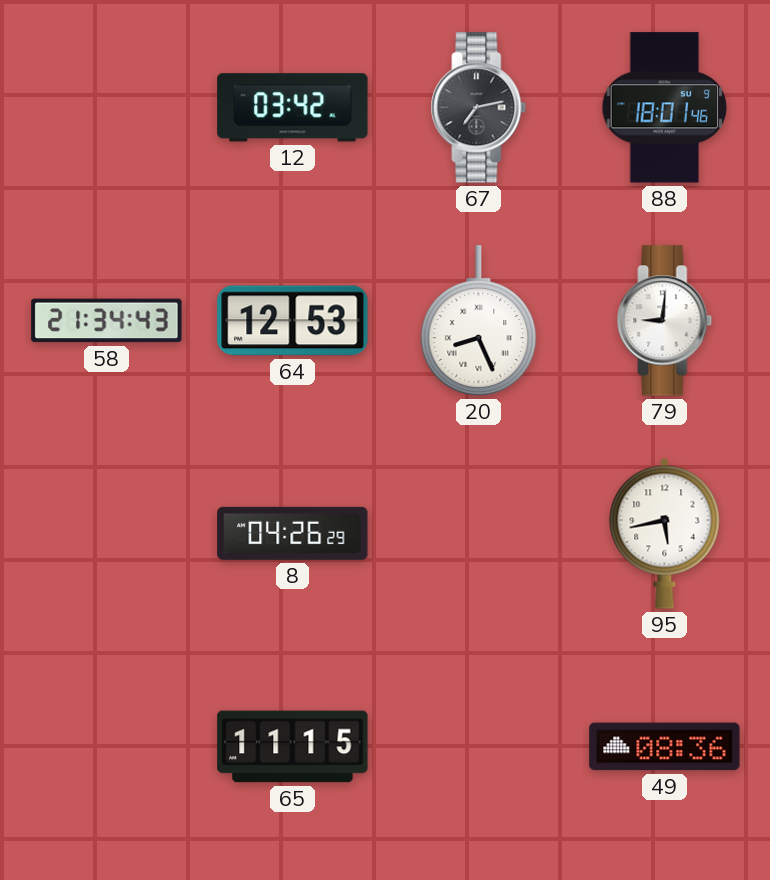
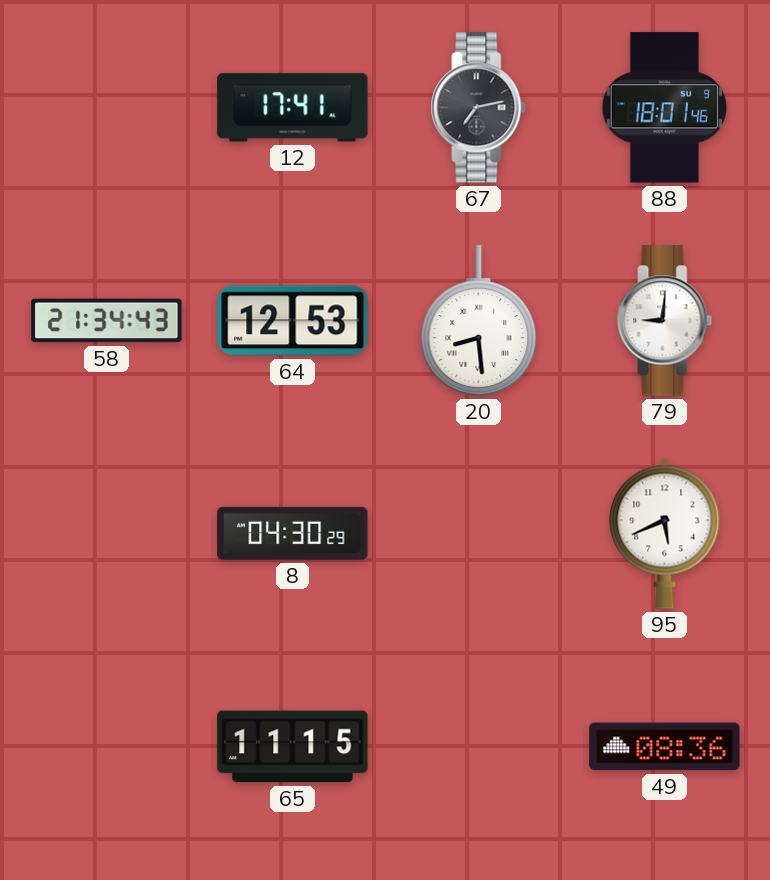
12: 03:42 -> 17:41
20: 8:26 -> 8:29
8: 04:26 -> 04:30
95: 5:43 -> 5:41
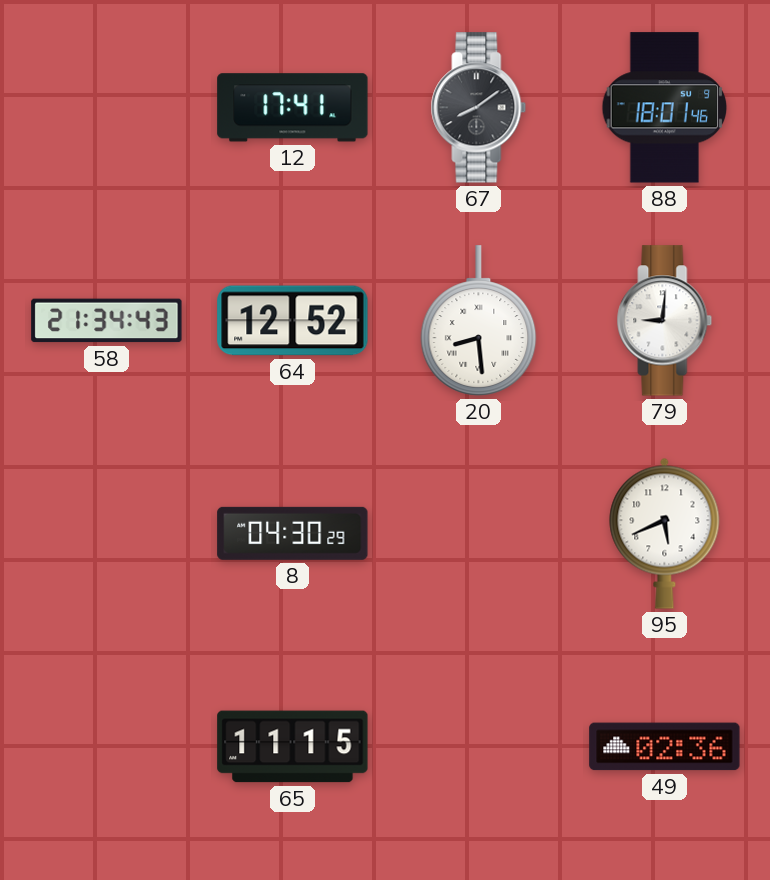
67: 7:13 -> 8:09
64: 12:53 -> 12:52
49: 08:36 -> 02:36
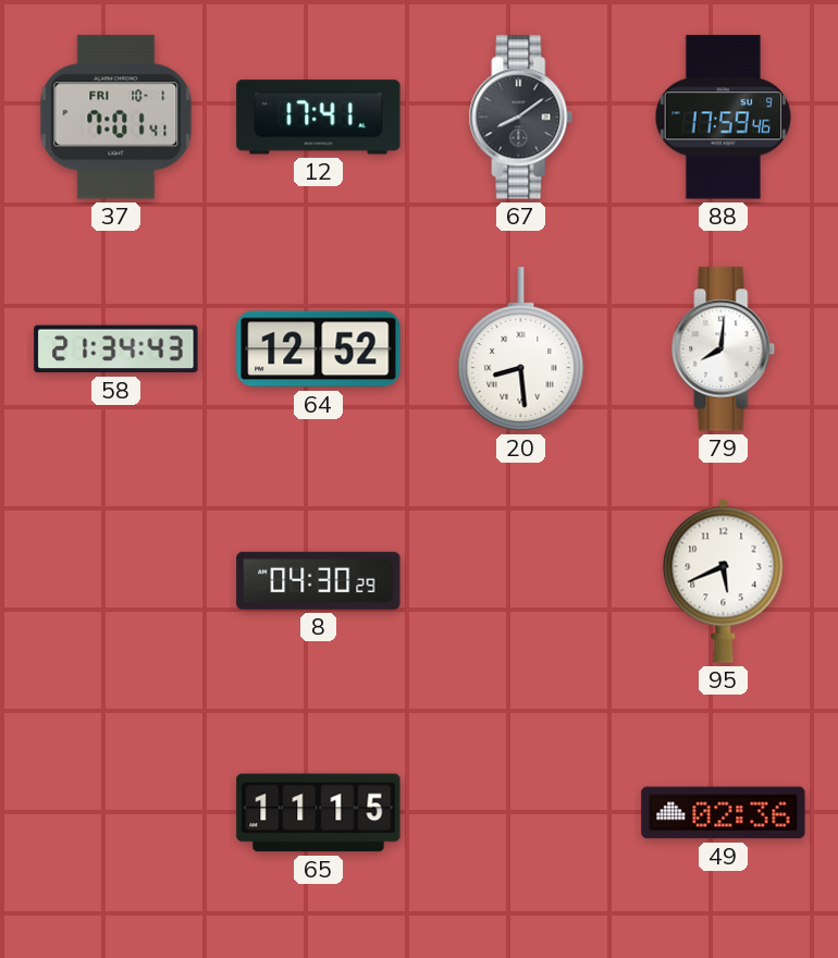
37: none -> 7:01
88: 18:01 -> 17:59
79: 9:01 -> 8:01
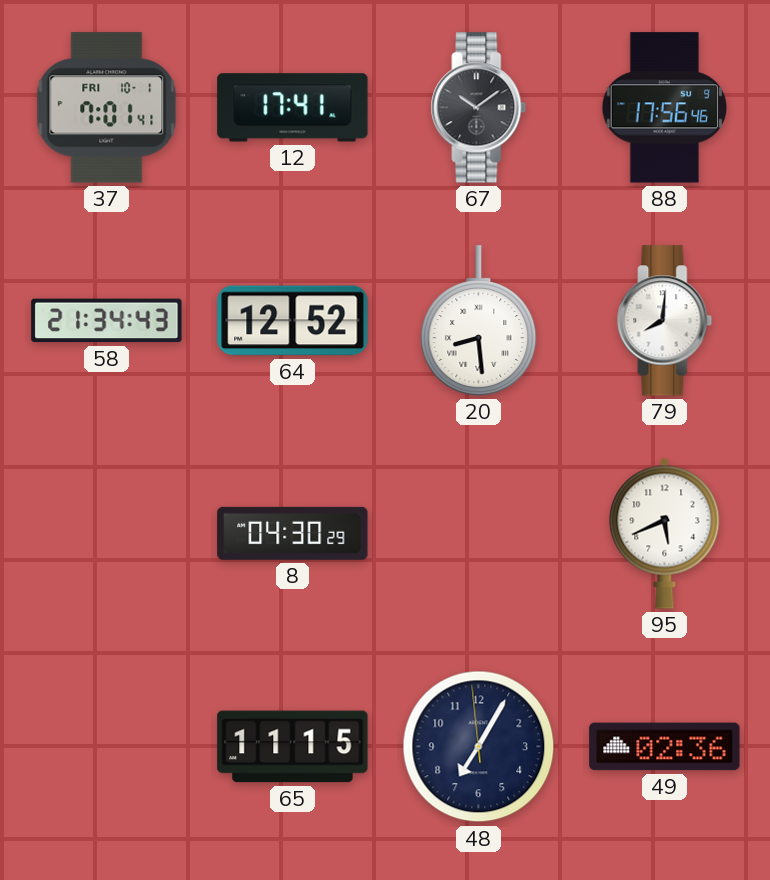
67: 8:09 -> 10:09
88: 17:59 -> 17:56
48: none -> 7:04
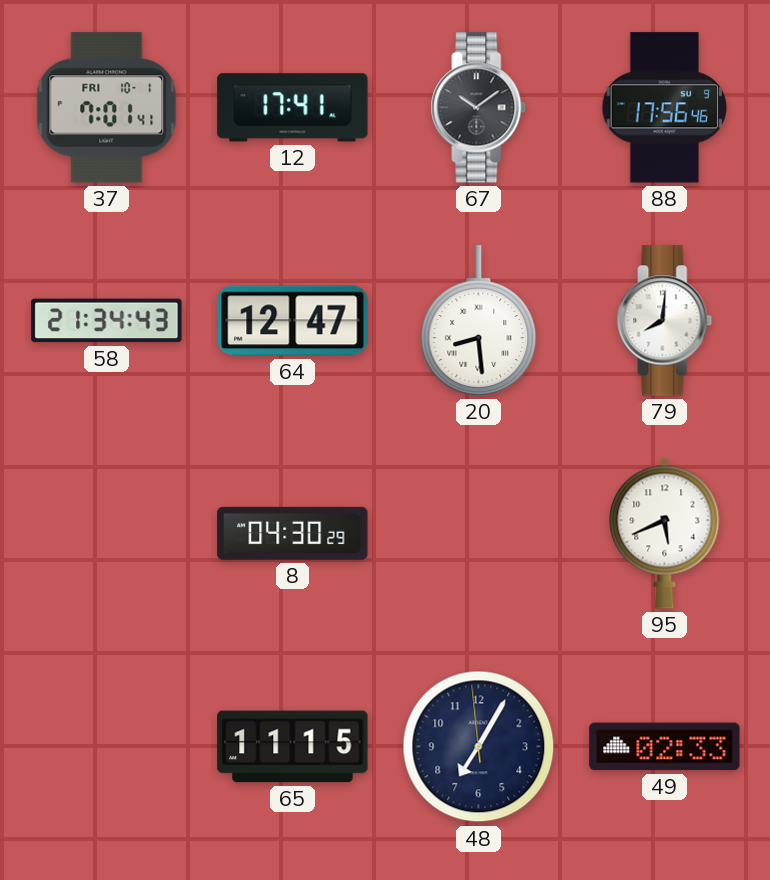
64: 12:52 -> 12:47
49: 02:36 -> 02:33
